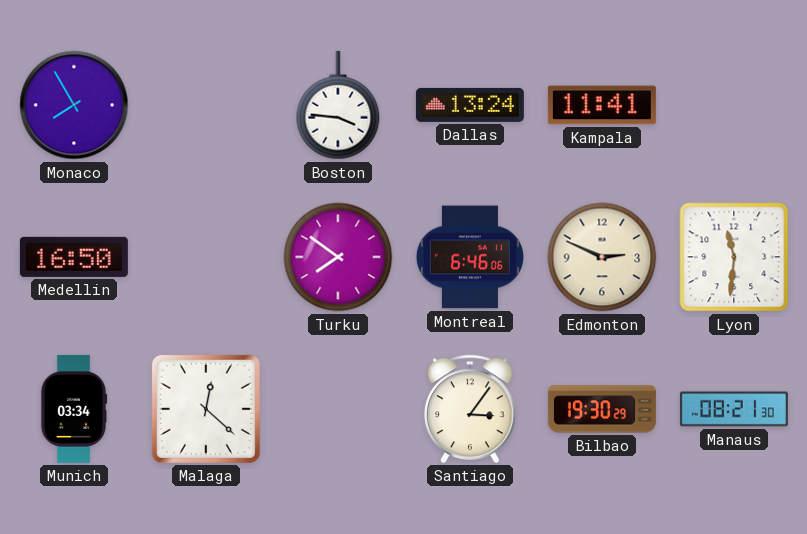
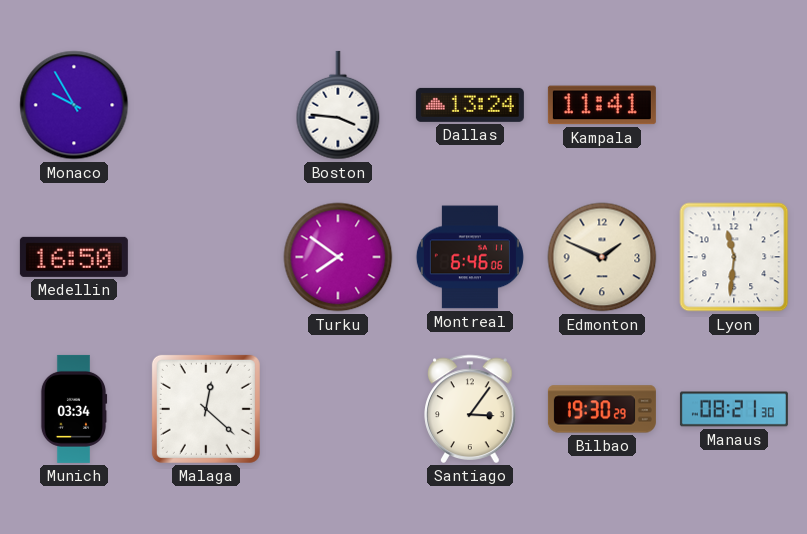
Monaco: 7:55 -> 9:55
Edmonton: 2:49 -> 1:49
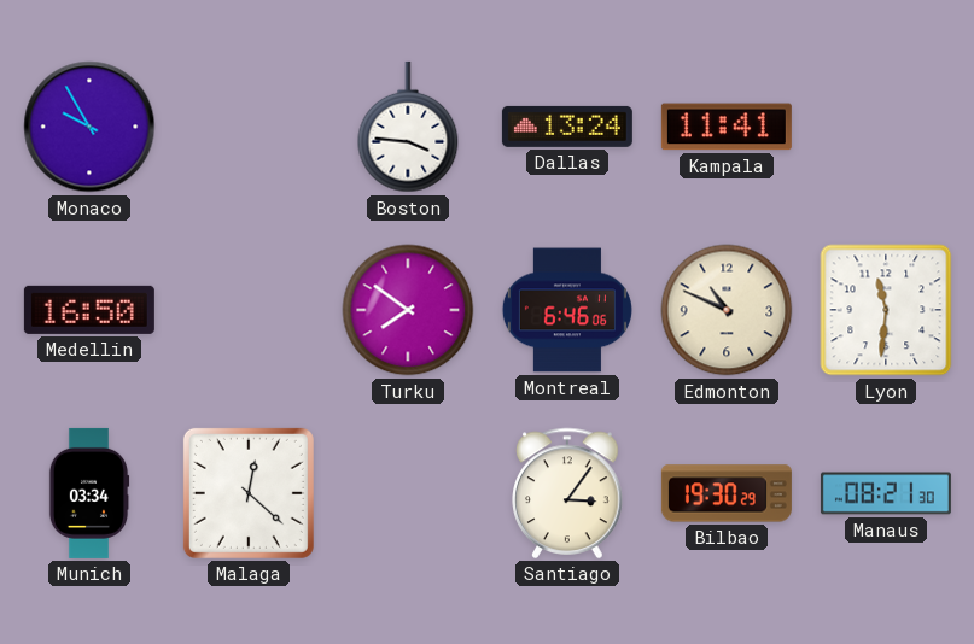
Edmonton: 1:49 -> 10:49
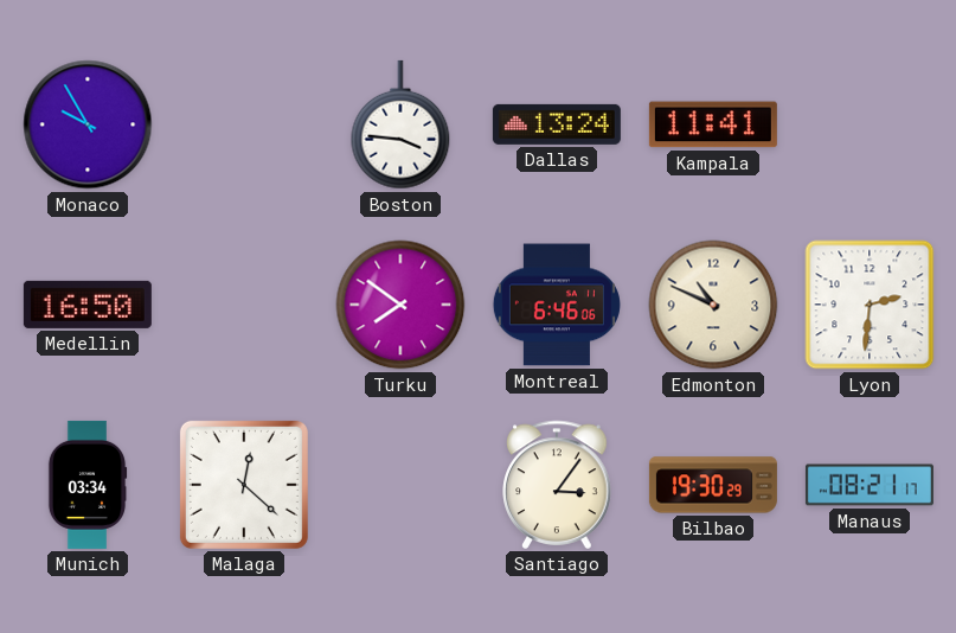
Lyon: 11:31 -> 2:31
Manaus: 08:21:30 -> 08:21:17
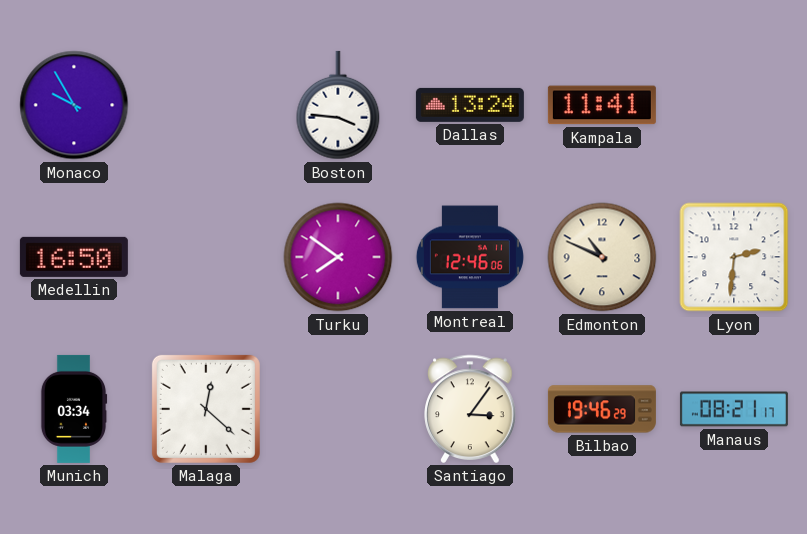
Montreal: 6:46 -> 12:46
Bilbao: 19:30 -> 19:46
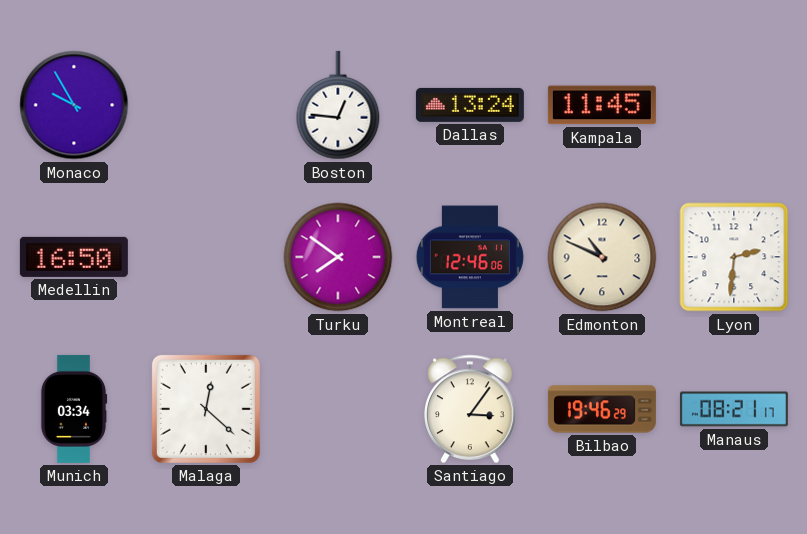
Boston: 3:46 -> 12:46
Kampala: 11:41 -> 11:45
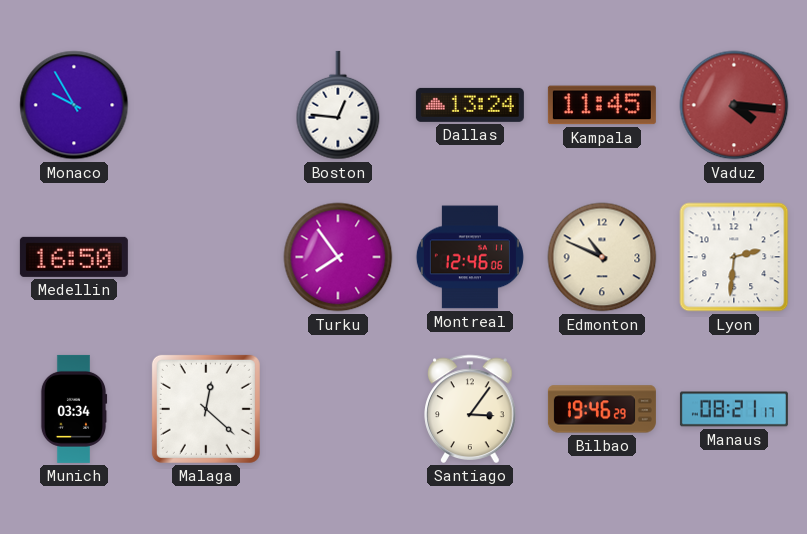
Vaduz: none -> 4:16
Turku: 7:51 -> 7:54
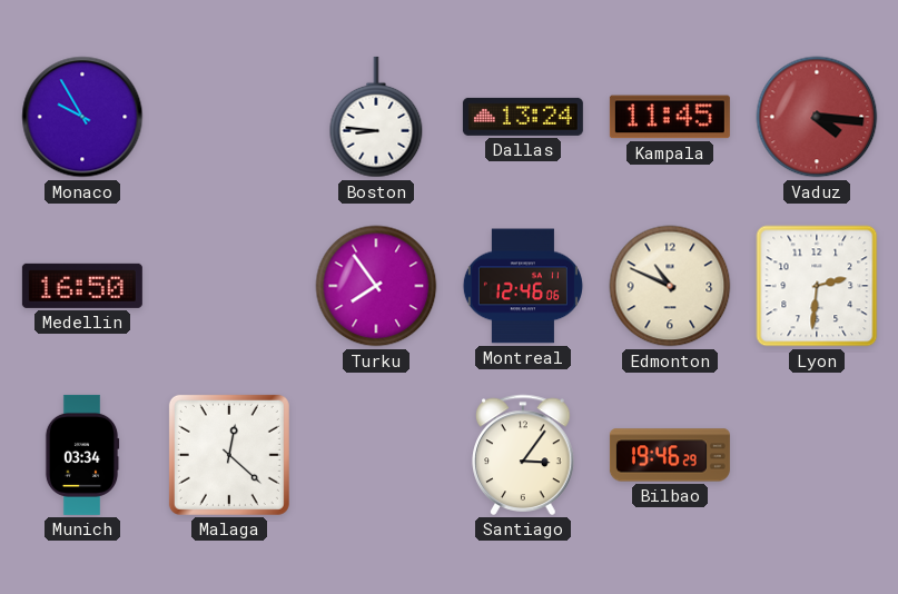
Boston: 12:46 -> 8:46
Manaus: 08:21 -> none
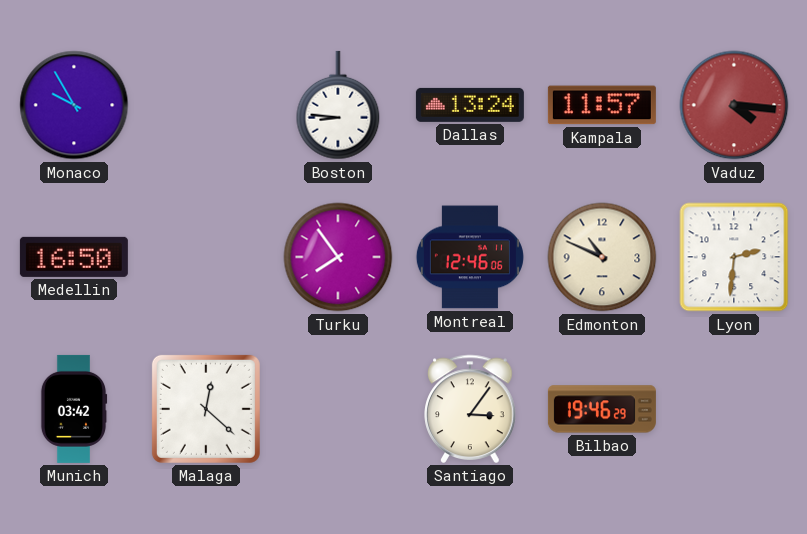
Kampala: 11:45 -> 11:57
Munich: 03:34 -> 03:42
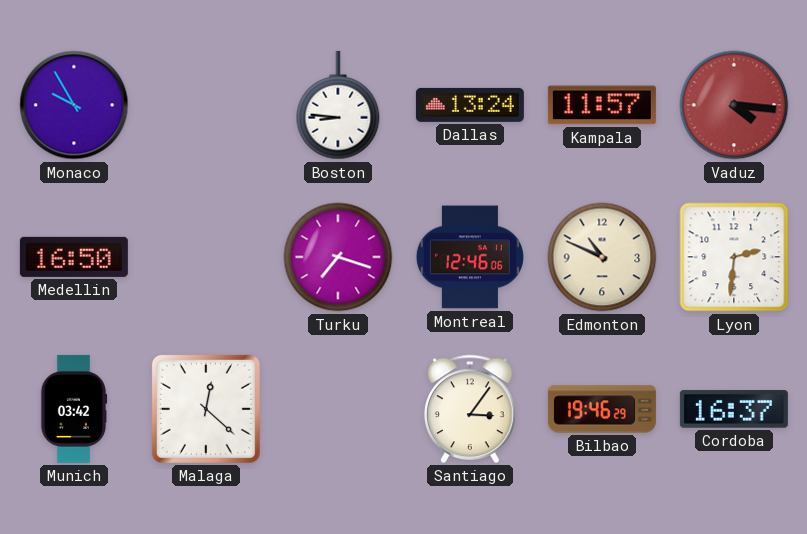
Turku: 7:54 -> 7:18
Cordoba: none -> 16:37
